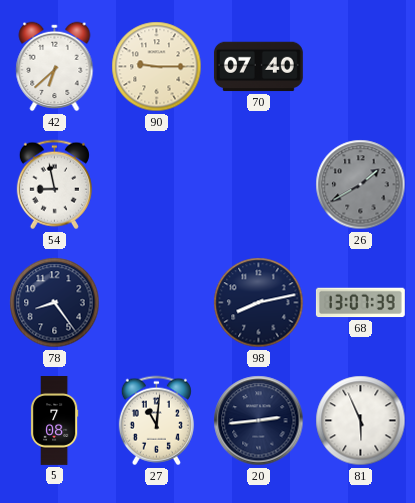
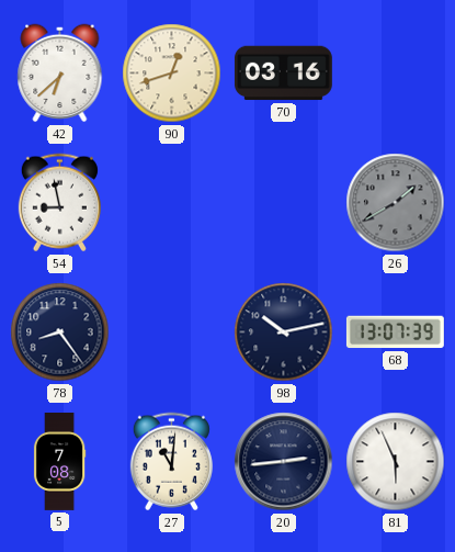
90: 9:15 -> 12:42
70: 07:40 -> 03:16
98: 8:13 -> 10:13
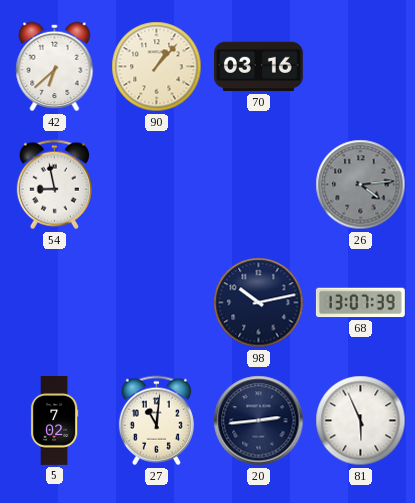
90: 12:42 -> 1:07
26: 1:40 -> 4:14
78: 8:24 -> none
5: 7:08 -> 7:02
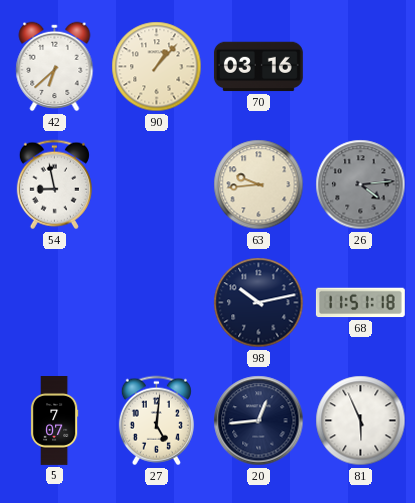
63: none -> 9:44
68: 13:07 -> 11:51
5: 7:02 -> 7:07
27: 11:01 -> 5:01
20: 2:44 -> 12:44
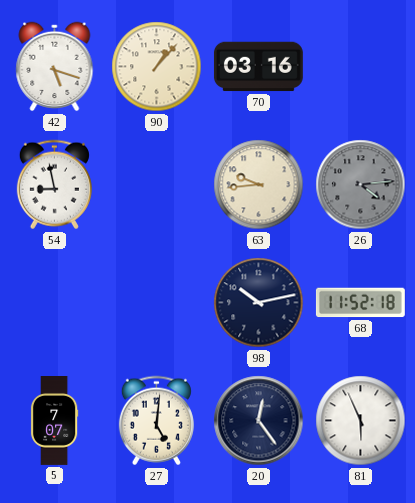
42: 6:38 -> 5:18
68: 11:51 -> 11:52
20: 12:44 -> 12:24
